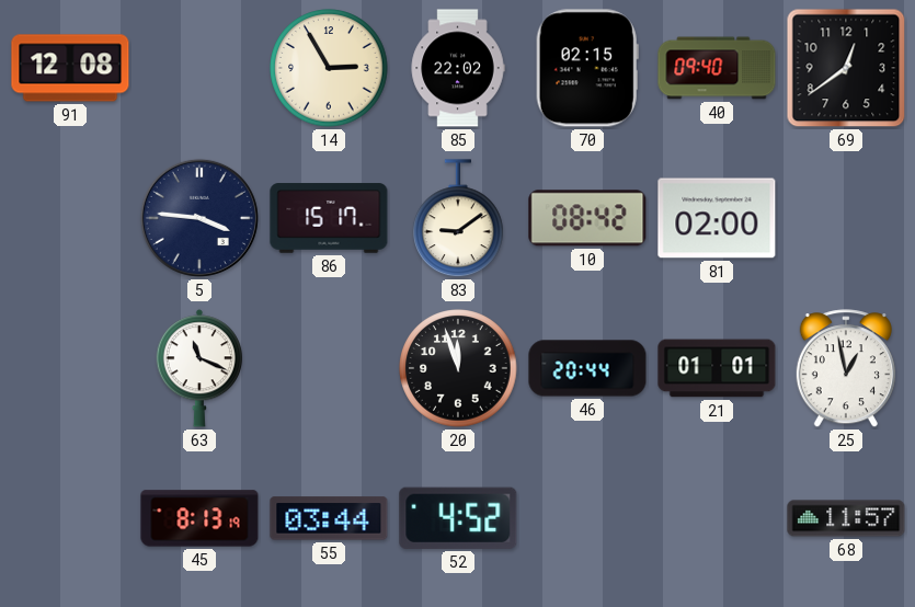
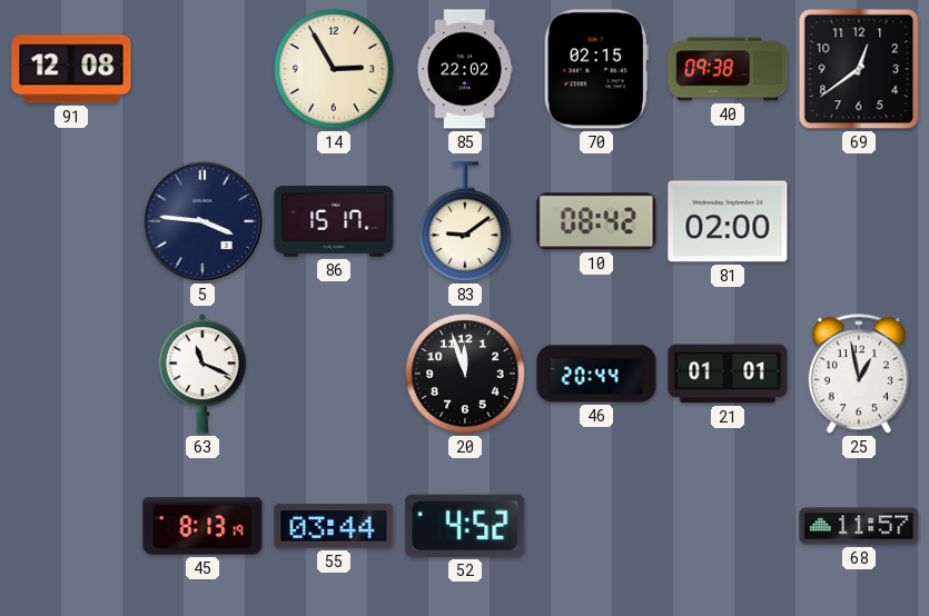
40: 09:40 -> 09:38
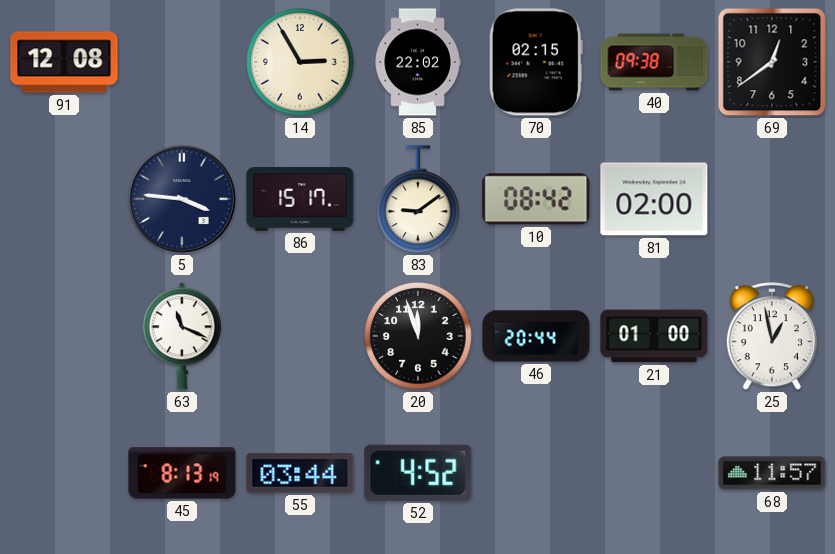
21: 01:01 -> 01:00
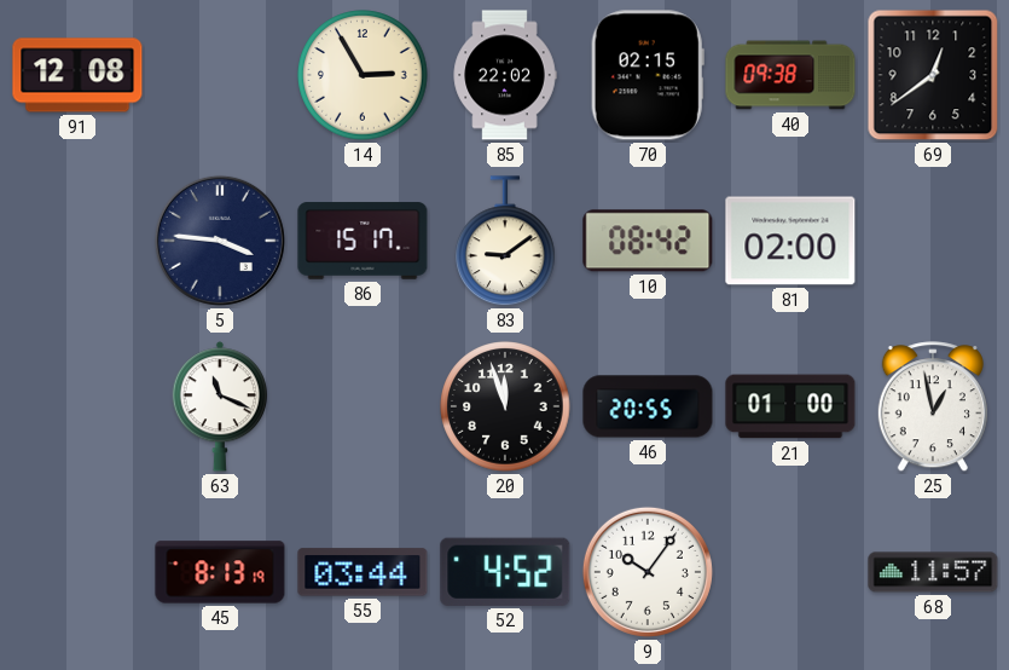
46: 20:44 -> 20:55
9: none -> 10:06
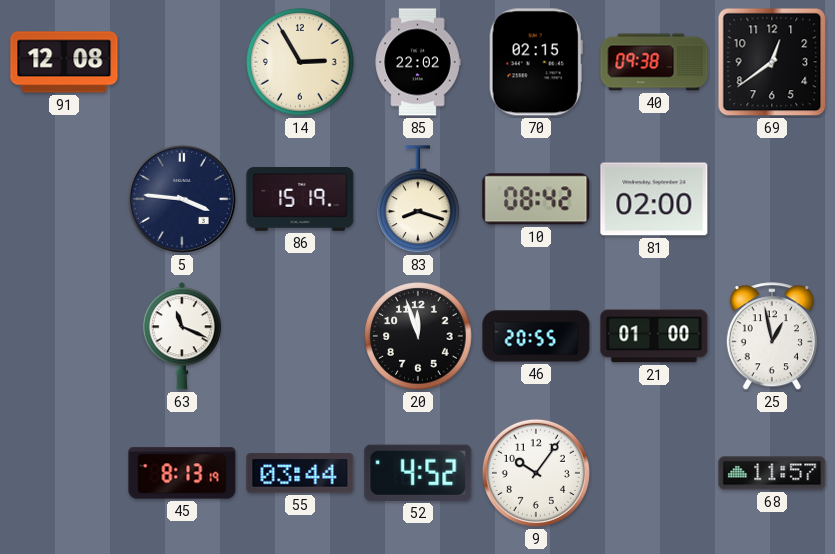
86: 15:17 -> 15:19
83: 9:09 -> 8:18
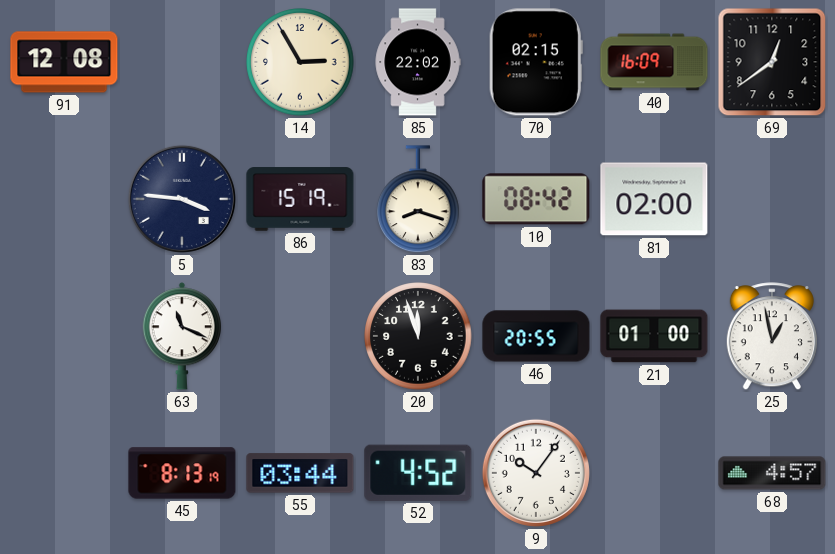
40: 09:38 -> 16:09
68: 11:57 -> 4:57
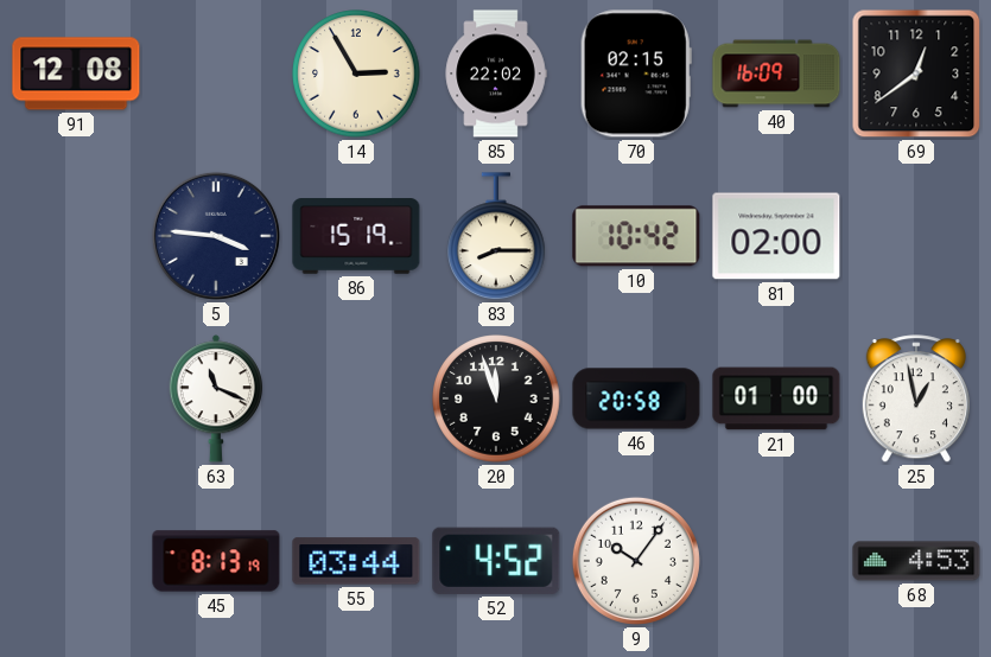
83: 8:18 -> 8:15
10: 08:42 -> 10:42
46: 20:55 -> 20:58
68: 4:57 -> 4:53
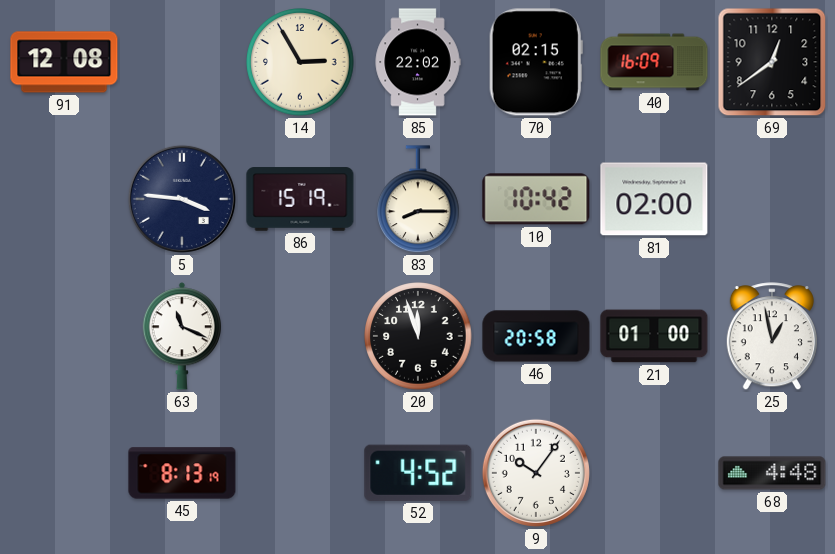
55: 03:44 -> none
68: 4:53 -> 4:48
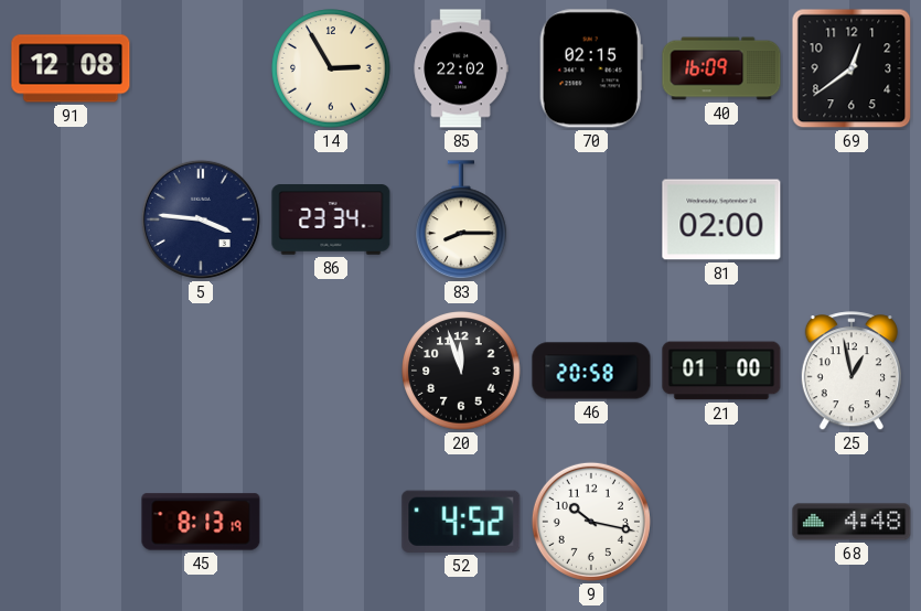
86: 15:19 -> 23:34
10: 10:42 -> none
63: 11:19 -> none
9: 10:06 -> 10:17
